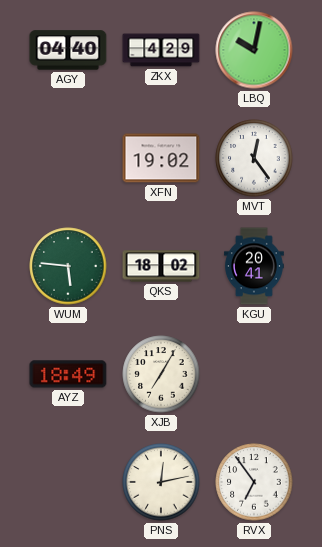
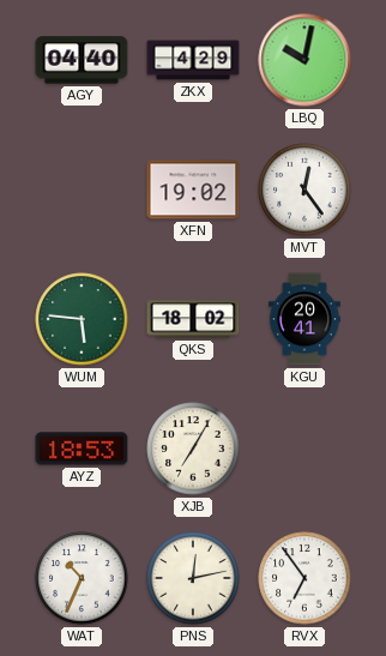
AYZ: 18:49 -> 18:53
WAT: none -> 10:34
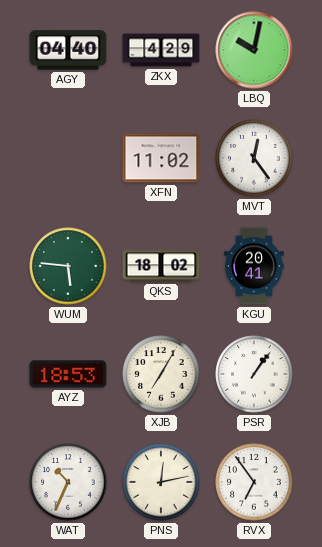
XFN: 19:02 -> 11:02
PSR: none -> 1:06
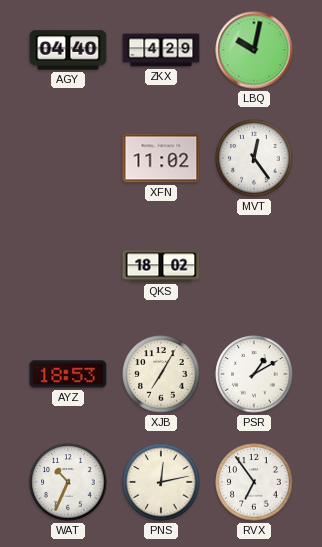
WUM: 5:46 -> none
KGU: 20:41 -> none
PSR: 1:06 -> 1:10
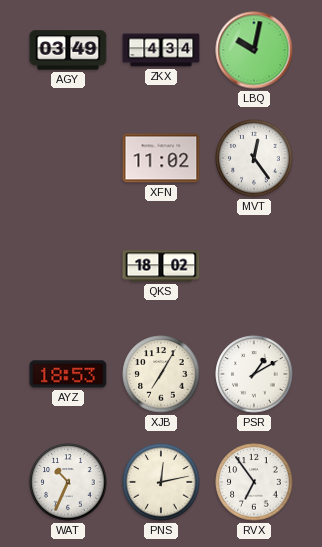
AGY: 04:40 -> 03:49
ZKX: 4:29 -> 4:34
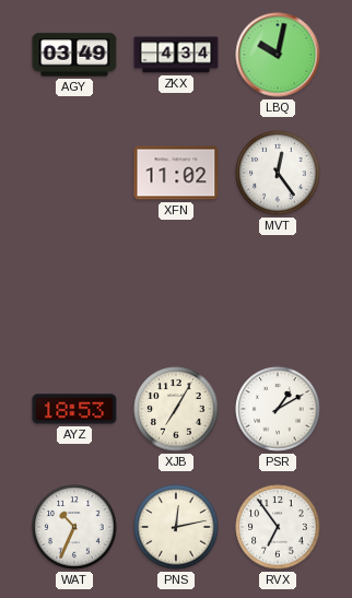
QKS: 18:02 -> none
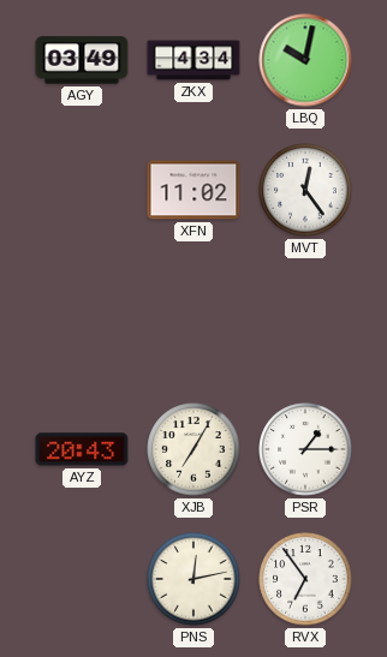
AYZ: 18:53 -> 20:43
PSR: 1:10 -> 1:15
WAT: 10:34 -> none
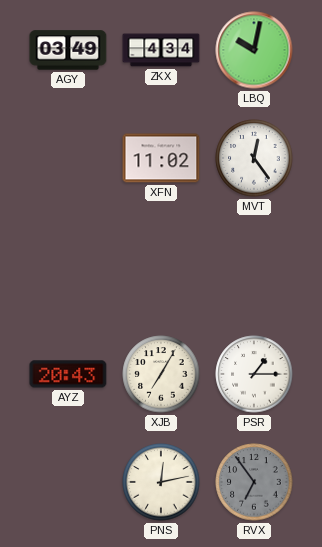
RVX dial: white -> grey
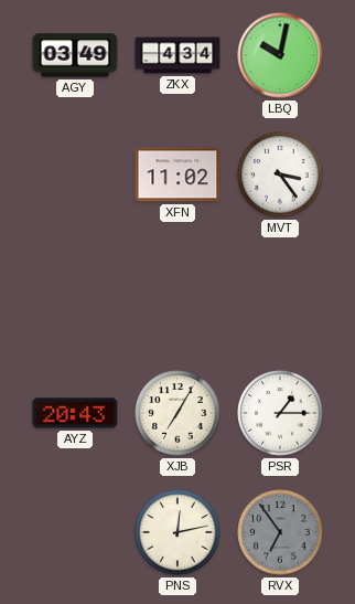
MVT: 12:24 -> 3:24
